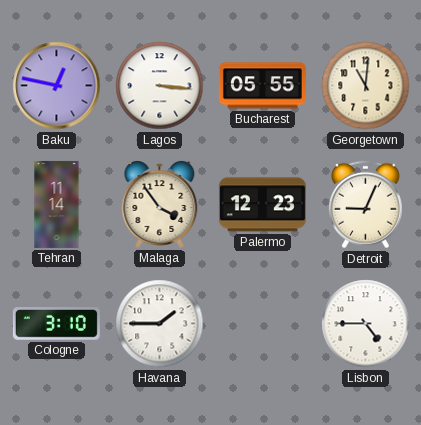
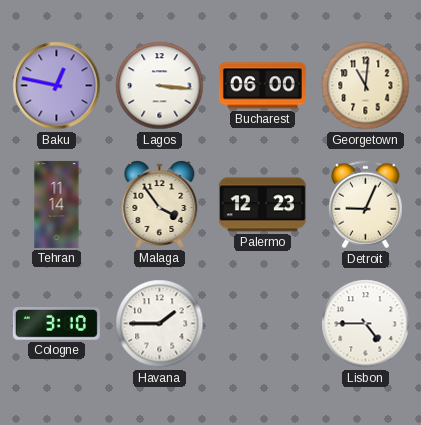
Bucharest: 05:55 -> 06:00
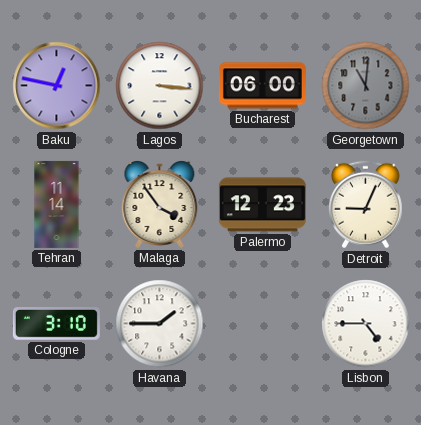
Georgetown dial: cream -> grey
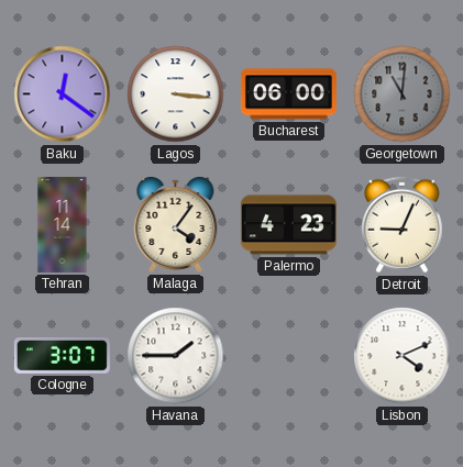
Baku: 12:47 -> 12:21
Malaga: 3:54 -> 4:06
Palermo: 12:23 -> 4:23
Cologne: 3:10 -> 3:07
Lisbon: 4:45 -> 4:11
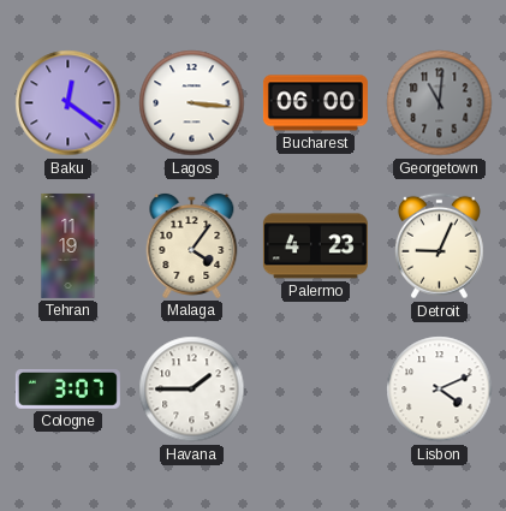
Tehran: 11:14 -> 11:19
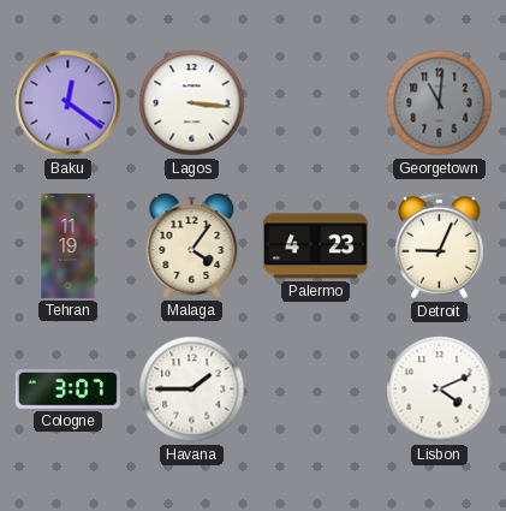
Bucharest: 06:00 -> none
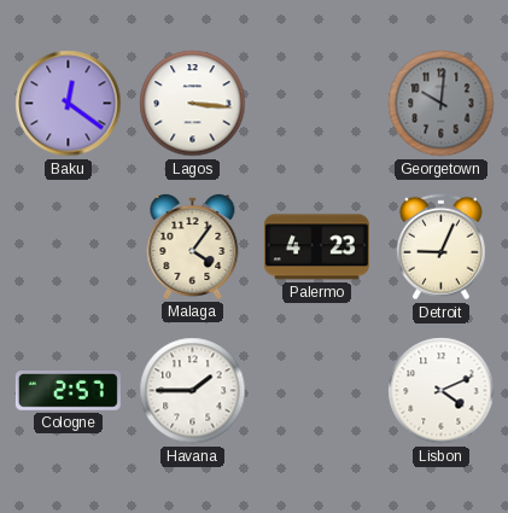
Georgetown: 11:01 -> 10:01
Tehran: 11:19 -> none
Cologne: 3:07 -> 2:57
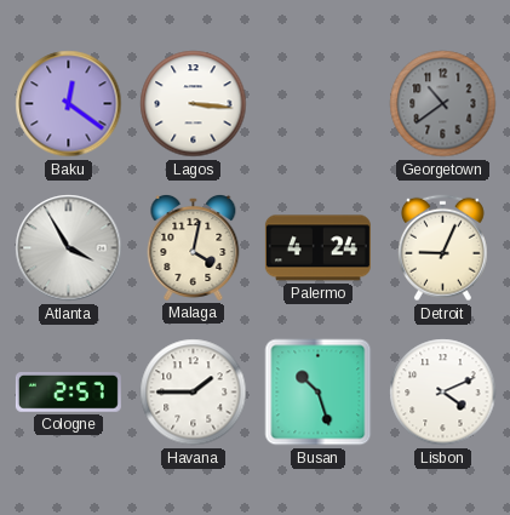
Georgetown: 10:01 -> 10:39
Atlanta: none -> 3:55
Malaga: 4:06 -> 4:02
Palermo: 4:23 -> 4:24
Busan: none -> 10:27
